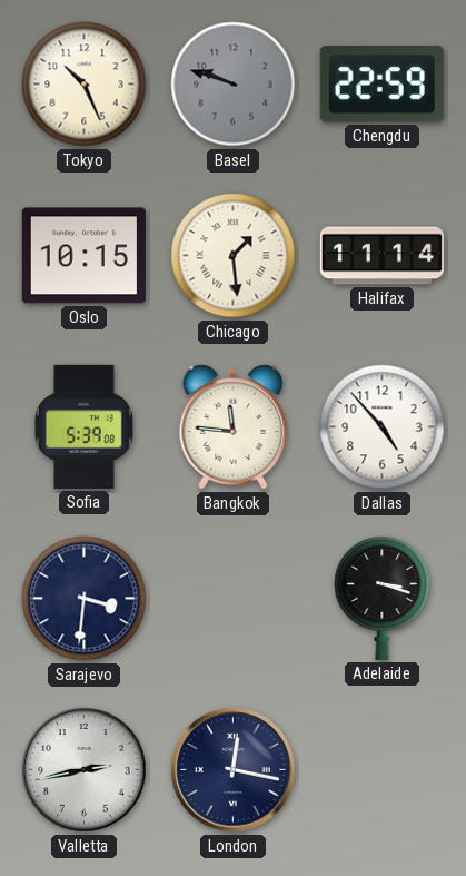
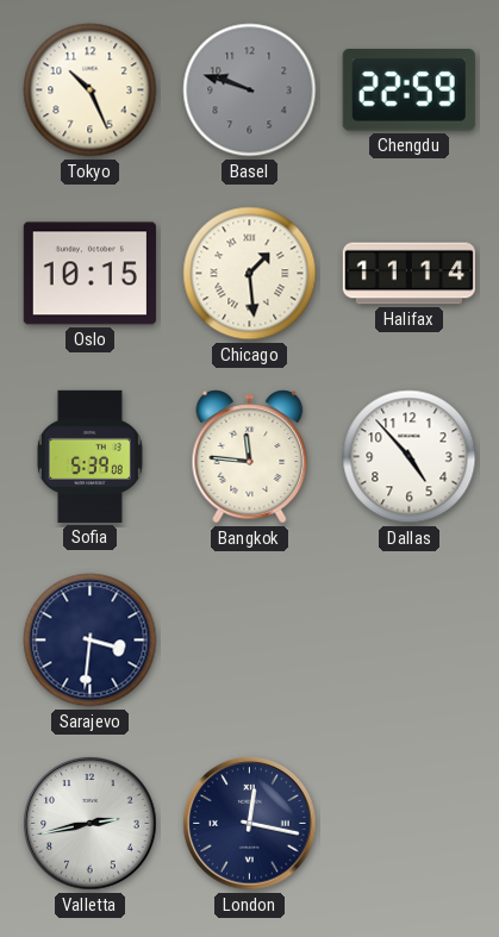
Adelaide: 3:18 -> none
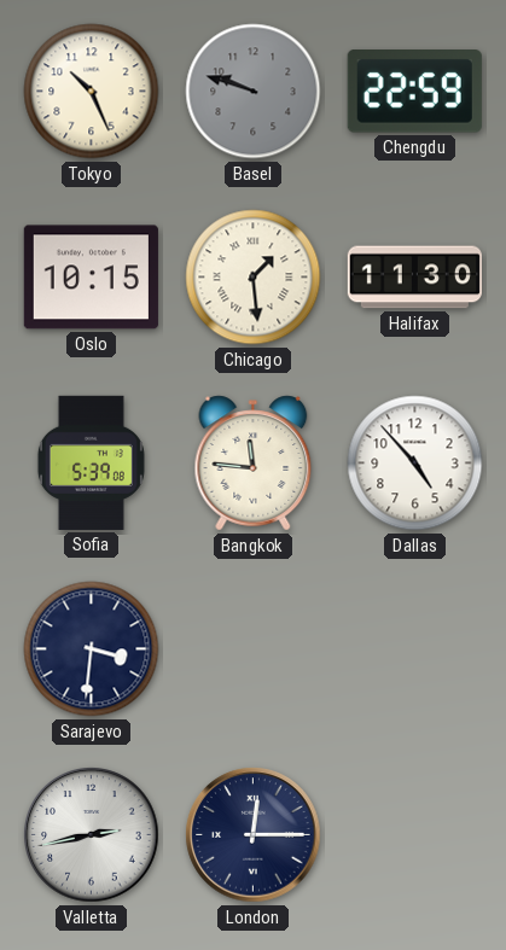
Halifax: 11:14 -> 11:30
London: 12:17 -> 12:15
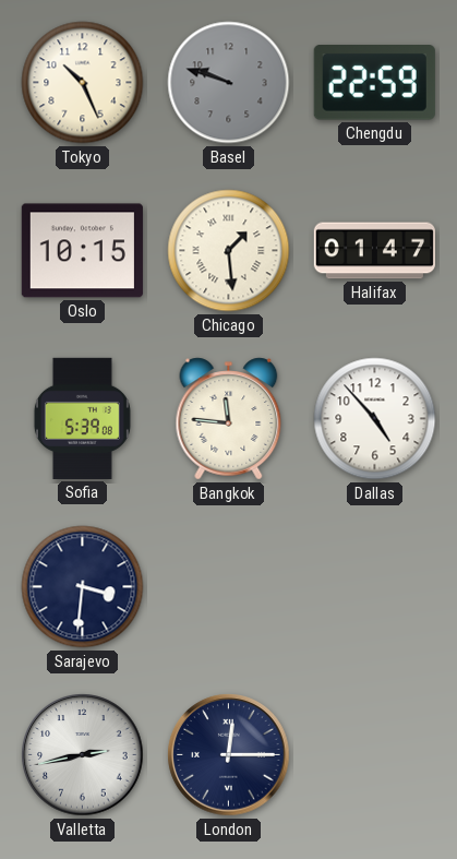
Halifax: 11:30 -> 01:47
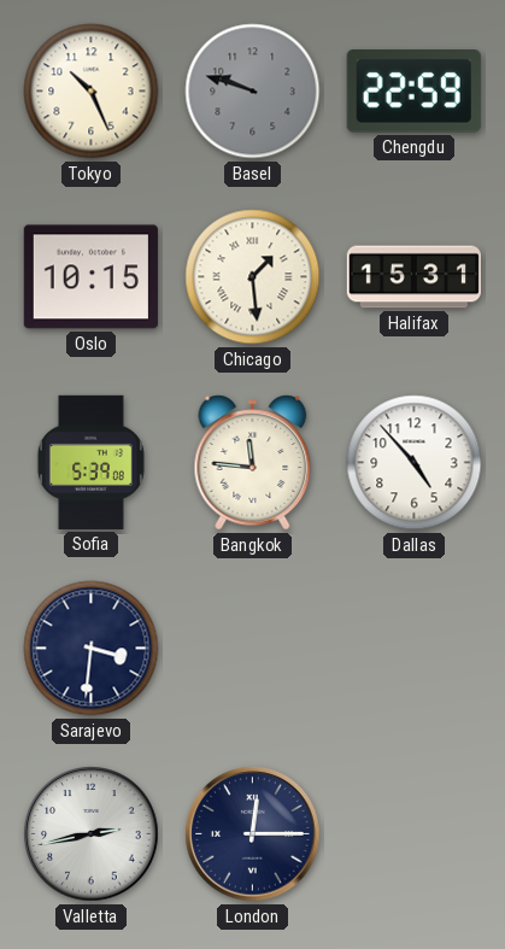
Halifax: 01:47 -> 15:31
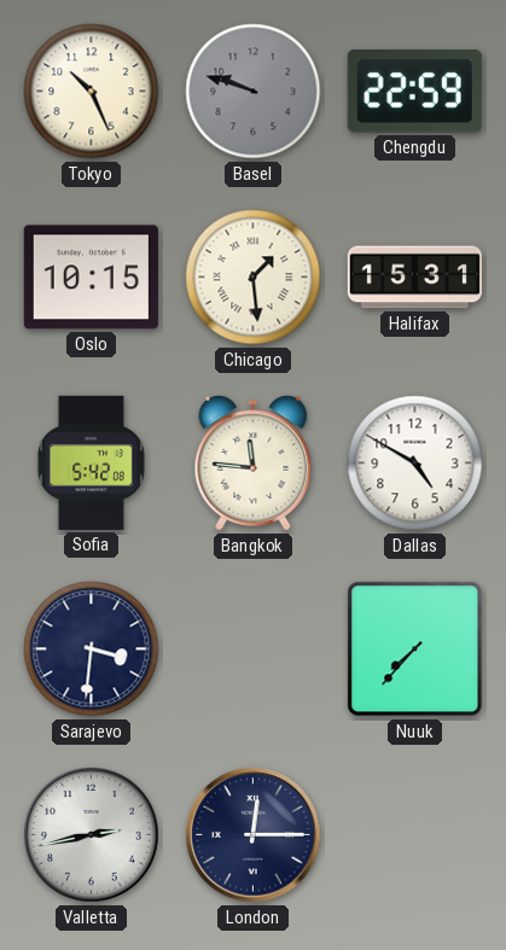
Sofia: 5:39 -> 5:42
Dallas: 4:53 -> 4:50
Nuuk: none -> 7:37
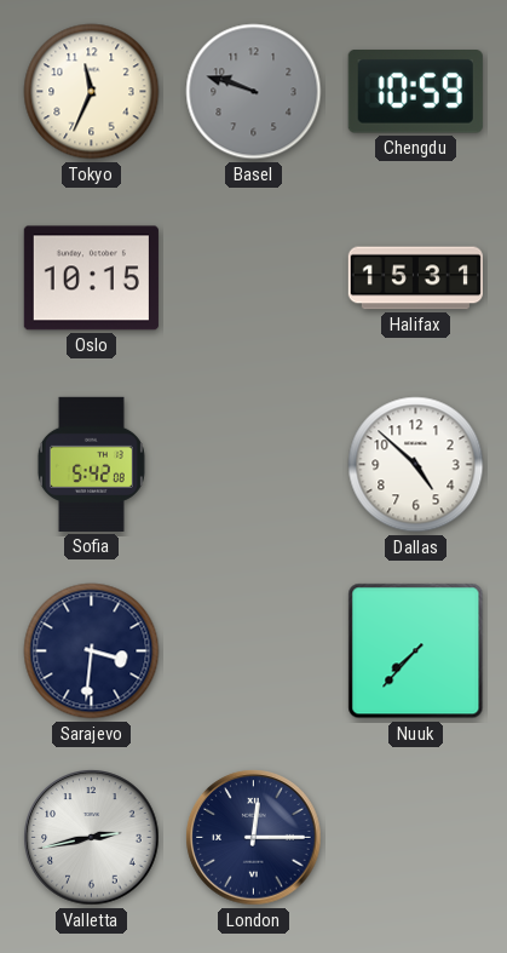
Tokyo: 10:26 -> 11:34
Chengdu: 22:59 -> 10:59
Chicago: 1:29 -> none
Bangkok: 11:46 -> none
Dallas: 4:50 -> 4:52
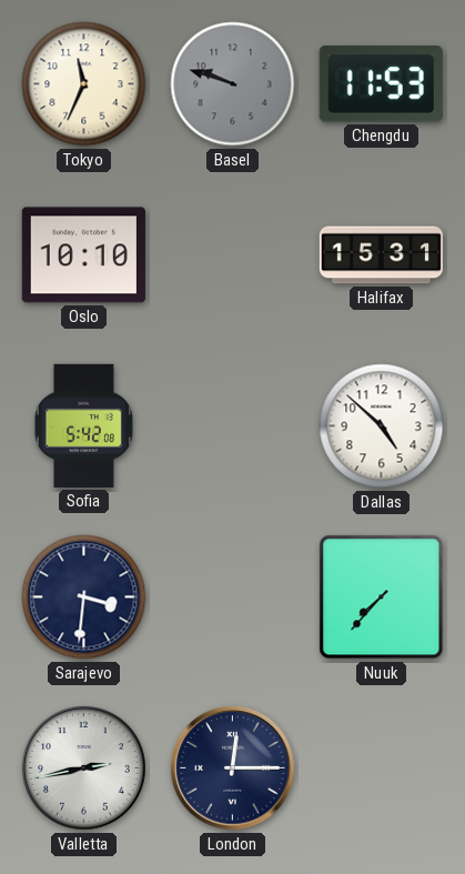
Chengdu: 10:59 -> 11:53
Oslo: 10:15 -> 10:10
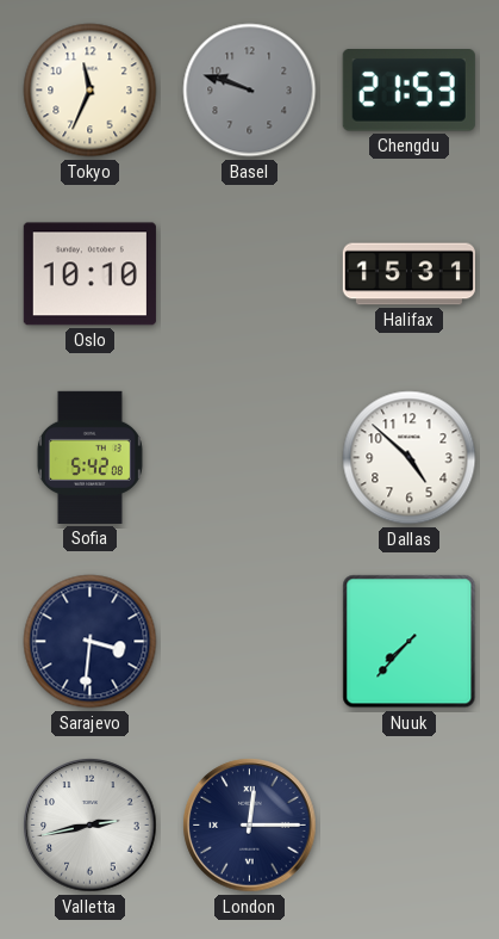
Chengdu: 11:53 -> 21:53
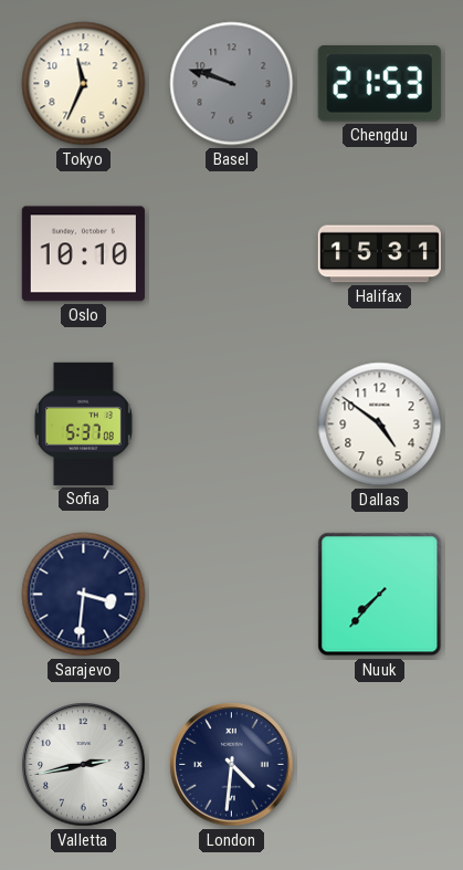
Sofia: 5:42 -> 5:37
Dallas: 4:52 -> 4:51
London: 12:15 -> 4:31
